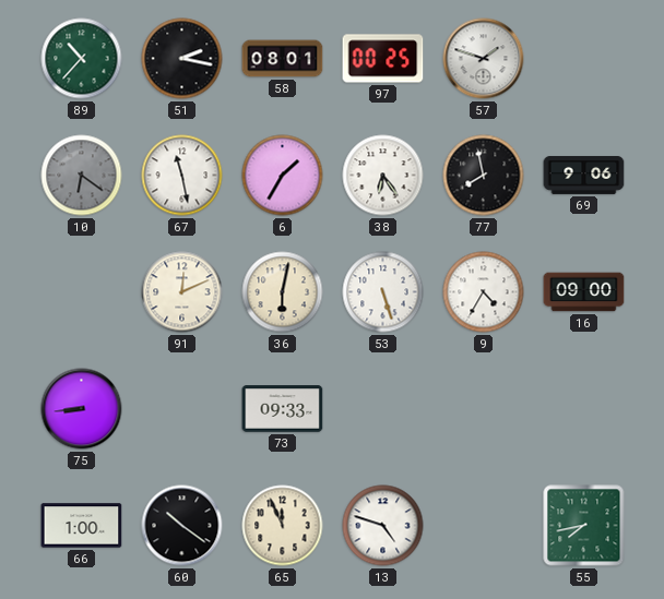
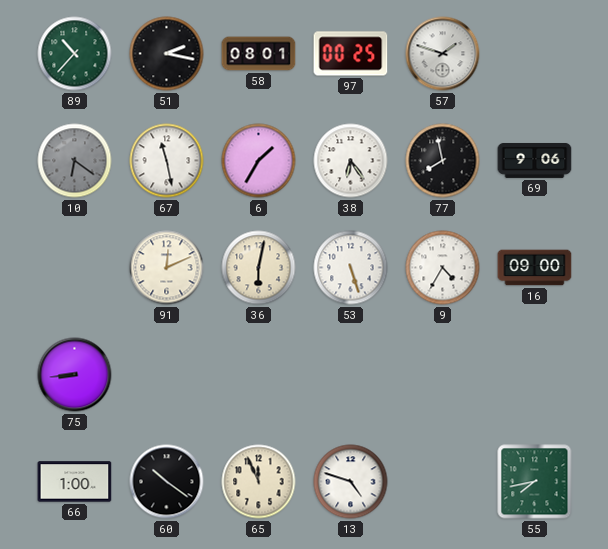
73: 09:33 -> none
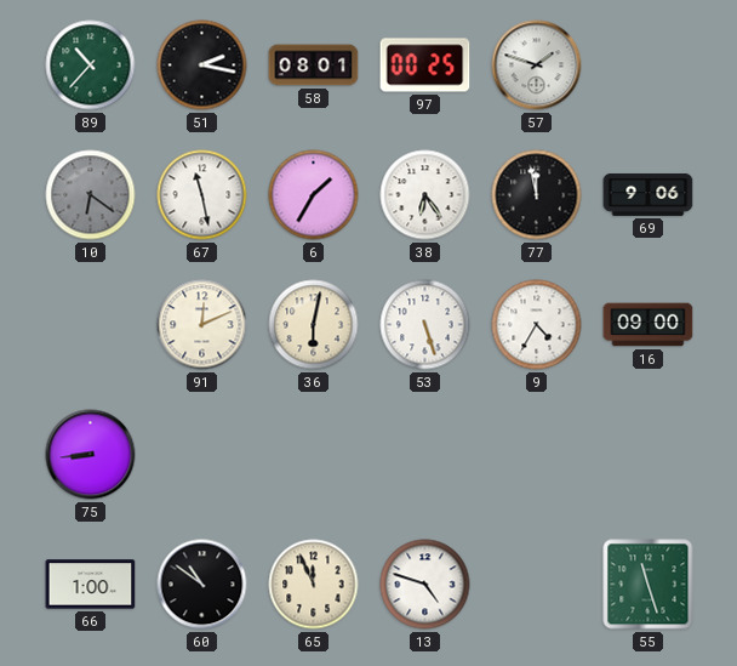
77: 7:58 -> 11:58
60: 10:21 -> 10:51
55: 7:43 -> 11:27
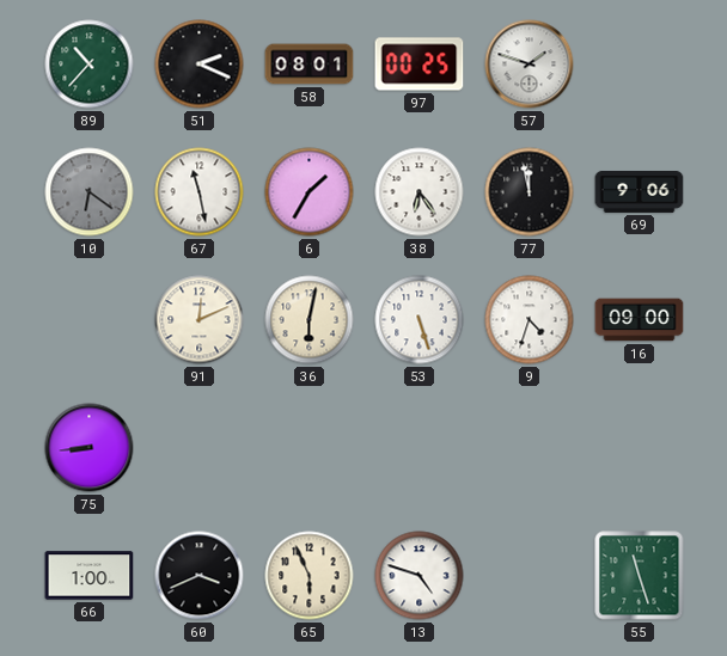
51: 2:17 -> 2:19
9: 4:35 -> 4:33
60: 10:51 -> 3:41
65: 11:56 -> 5:56
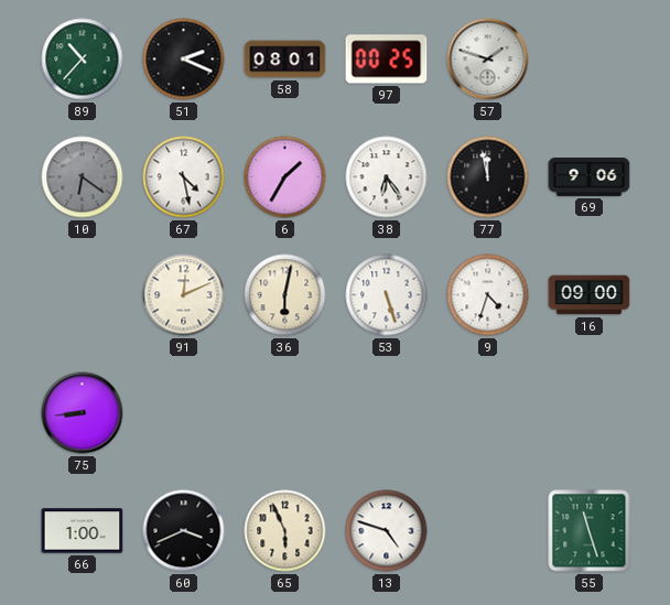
67: 11:28 -> 4:28
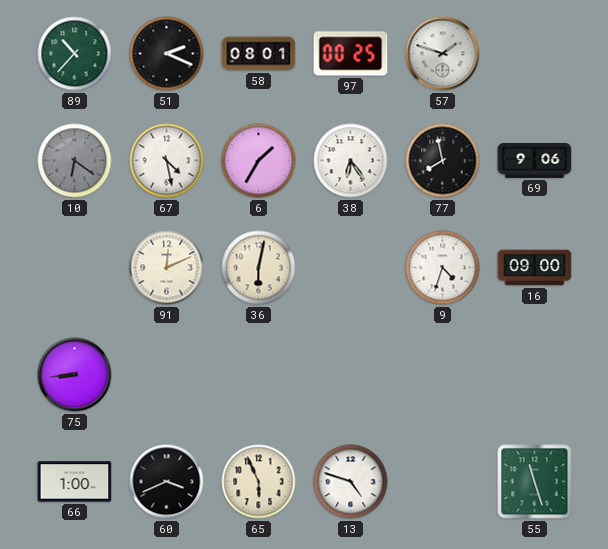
77: 11:58 -> 7:58
53: 5:27 -> none
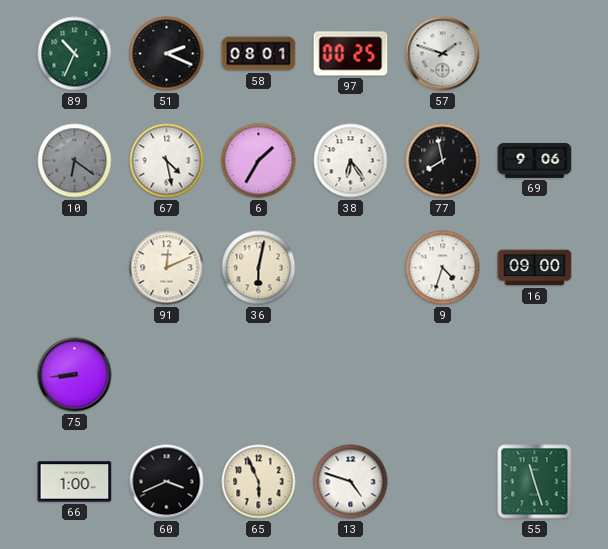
89: 10:37 -> 10:34
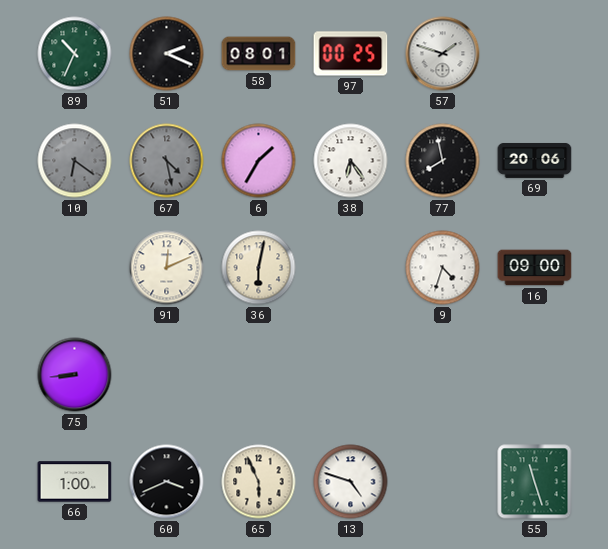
67 dial: white -> grey
69: 9:06 -> 20:06
